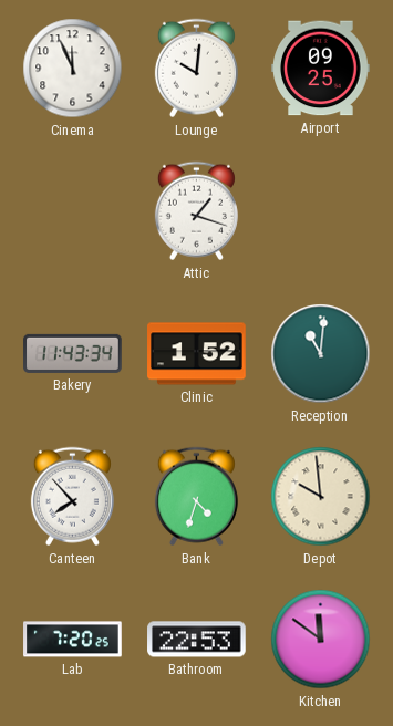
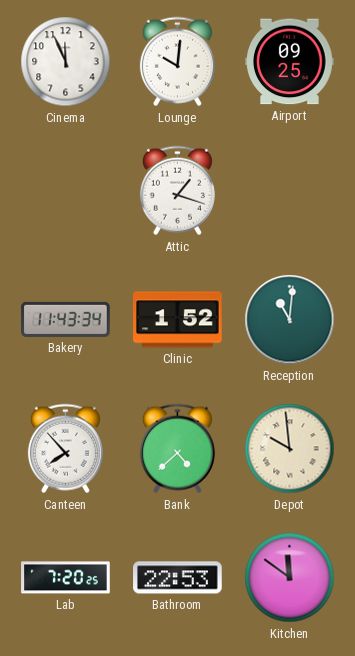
Bank: 4:33 -> 4:38
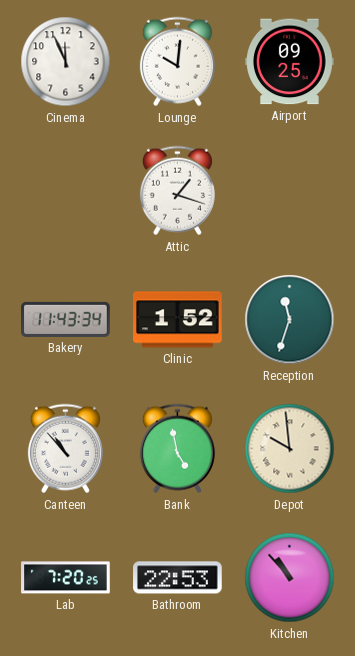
Reception: 11:01 -> 11:33
Canteen: 7:53 -> 10:53
Bank: 4:38 -> 4:58
Kitchen: 11:51 -> 10:53
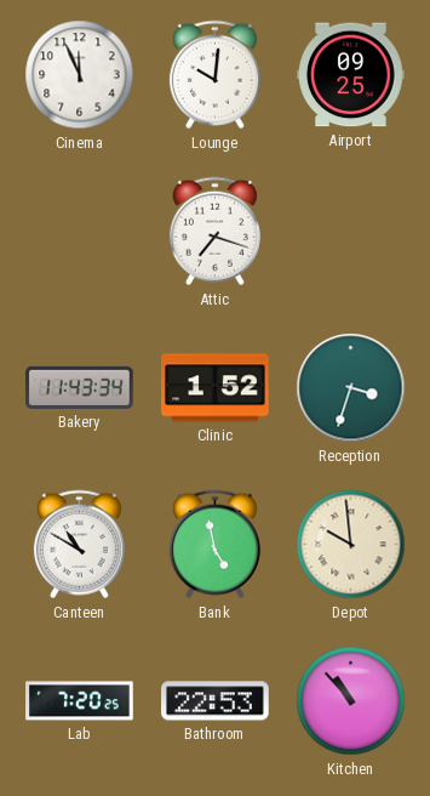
Attic: 1:18 -> 7:18
Reception: 11:33 -> 3:33
Canteen: 10:53 -> 10:50
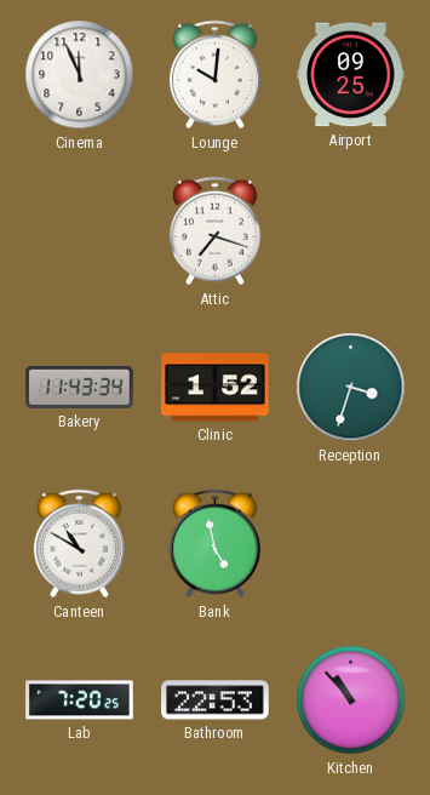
Depot: 9:59 -> none
